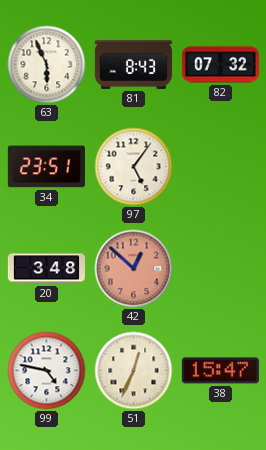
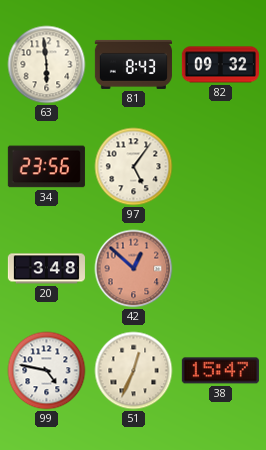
63: 5:56 -> 5:59
82: 07:32 -> 09:32
34: 23:51 -> 23:56
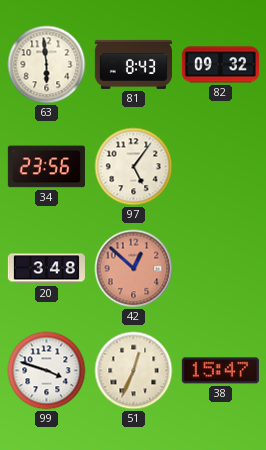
99: 4:47 -> 3:48
